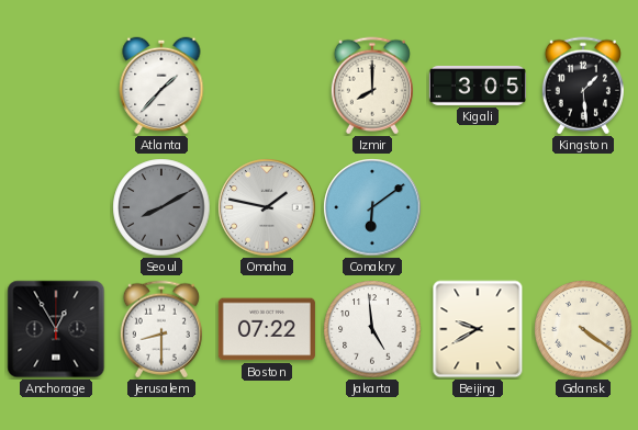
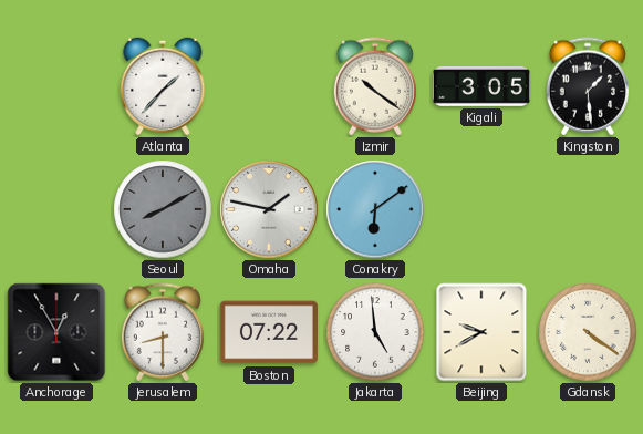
Izmir: 8:00 -> 10:21
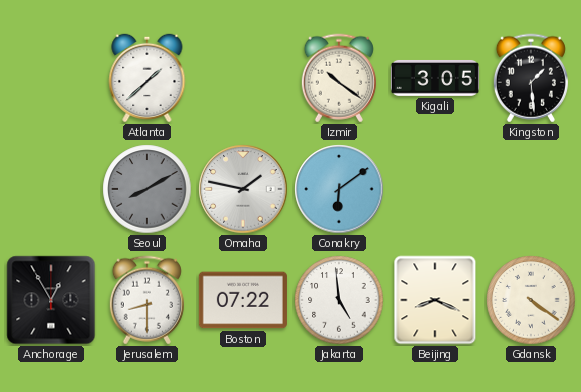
Atlanta: 1:37 -> 1:38
Beijing: 9:40 -> 8:19
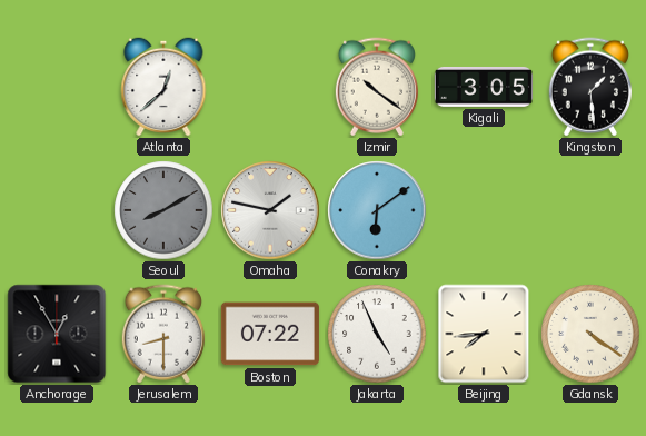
Atlanta: 1:38 -> 12:38
Jakarta: 4:59 -> 4:56
Beijing: 8:19 -> 7:44
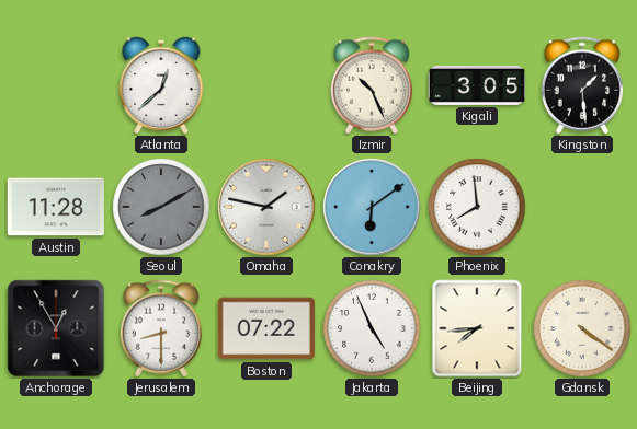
Izmir: 10:21 -> 10:26
Austin: none -> 11:28
Phoenix: none -> 7:59
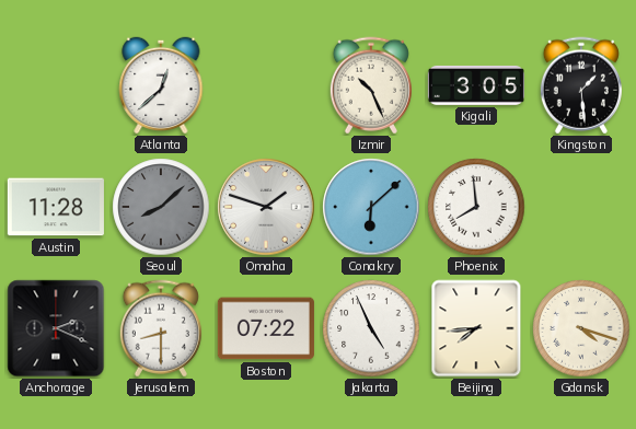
Seoul: 8:10 -> 8:08
Omaha: 1:47 -> 1:48
Conakry: 6:09 -> 6:08
Anchorage: 12:55 -> 2:19
Gdansk: 4:21 -> 4:18
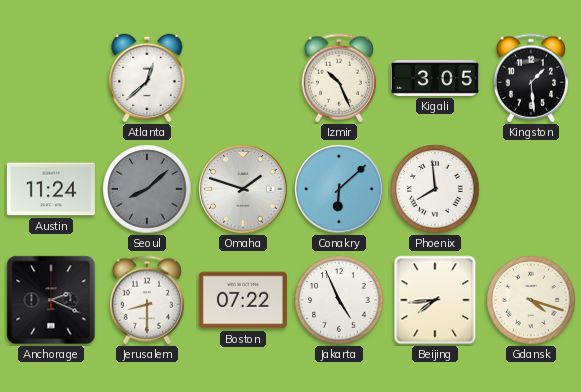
Austin: 11:28 -> 11:24
